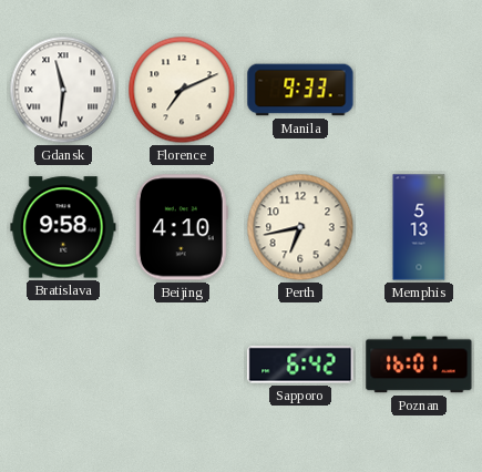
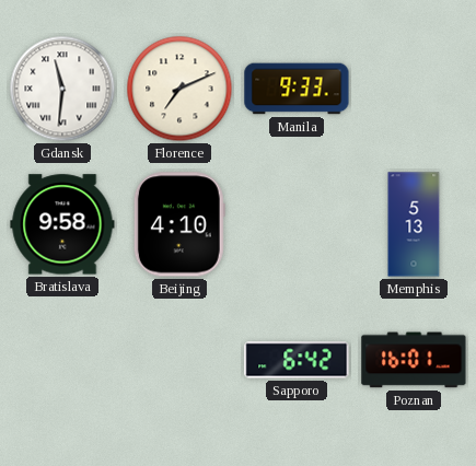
Perth: 6:43 -> none
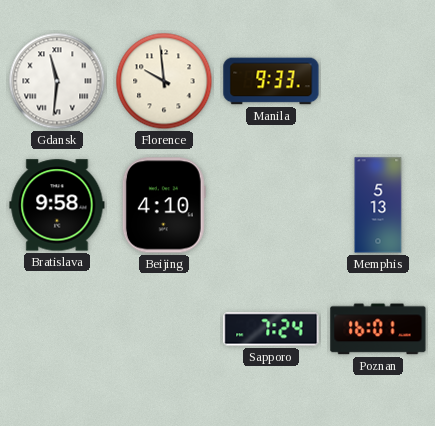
Florence: 7:11 -> 9:59
Sapporo: 6:42 -> 7:24
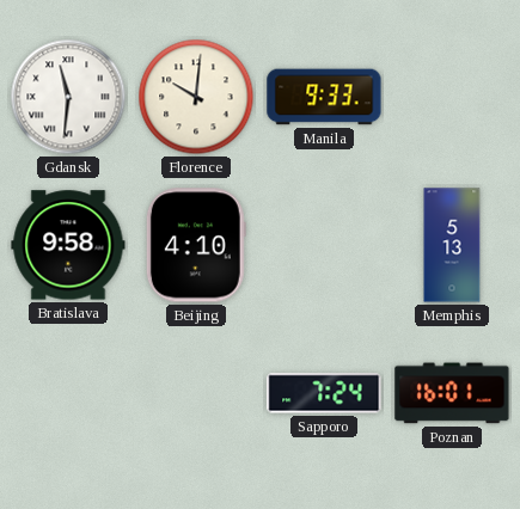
Florence: 9:59 -> 10:01
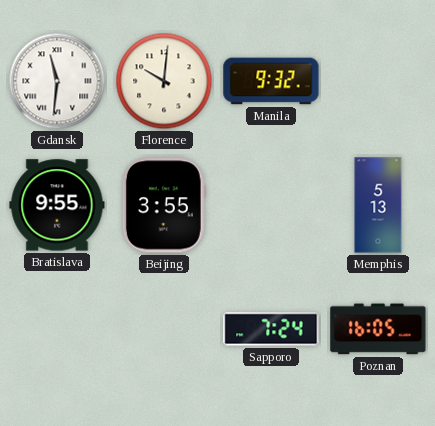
Manila: 9:33 -> 9:32
Bratislava: 9:58 -> 9:55
Beijing: 4:10 -> 3:55
Poznan: 16:01 -> 16:05
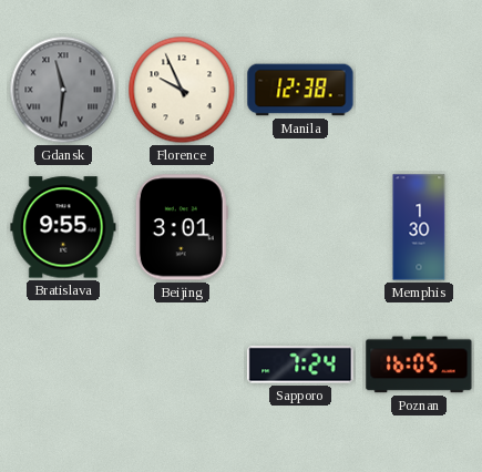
Gdansk dial: white -> grey
Florence: 10:01 -> 9:56
Manila: 9:32 -> 12:38
Beijing: 3:55 -> 3:01
Memphis: 5:13 -> 1:30
